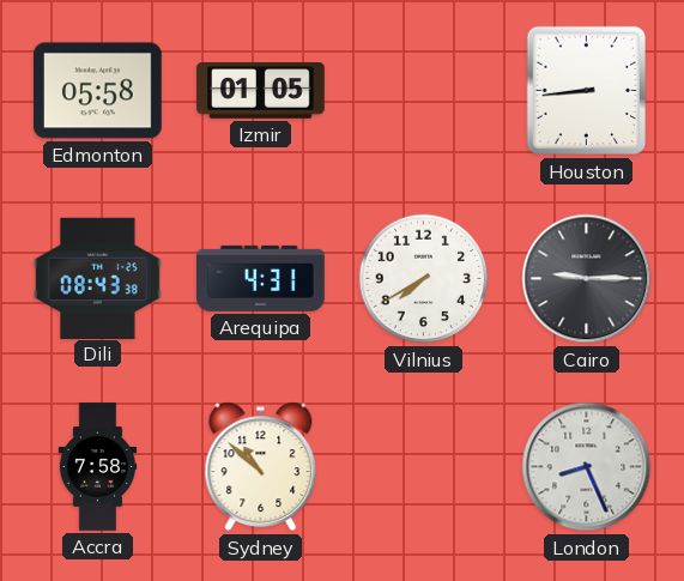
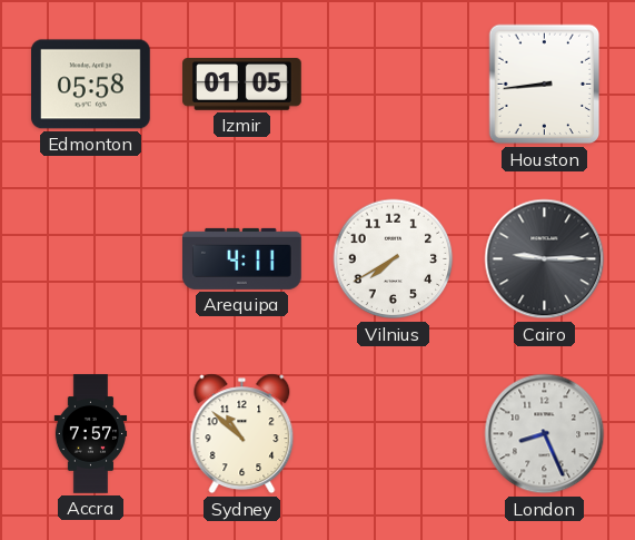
Dili: 08:43 -> none
Arequipa: 4:31 -> 4:11
Accra: 7:58 -> 7:57
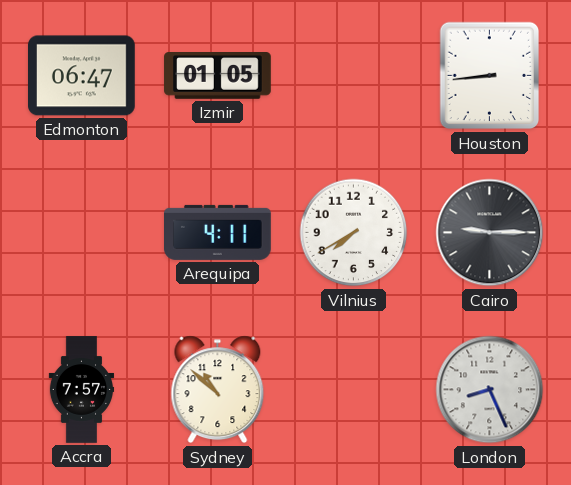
Edmonton: 05:58 -> 06:47
